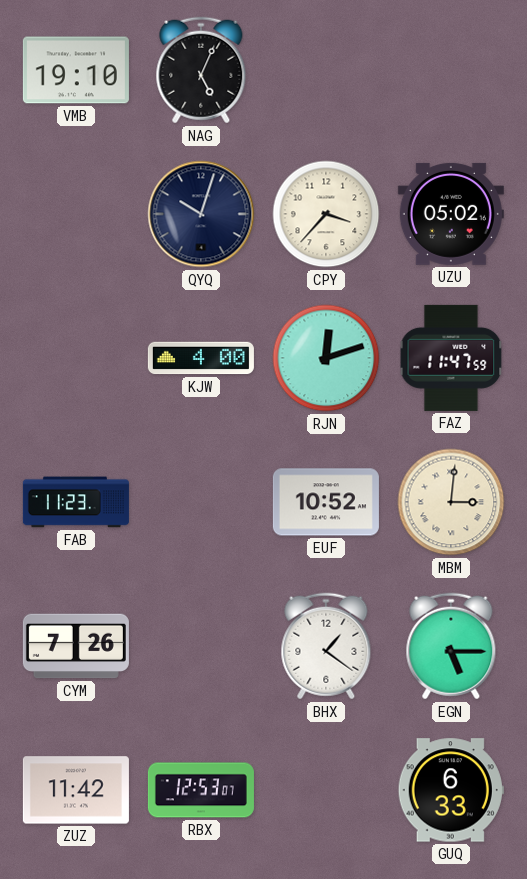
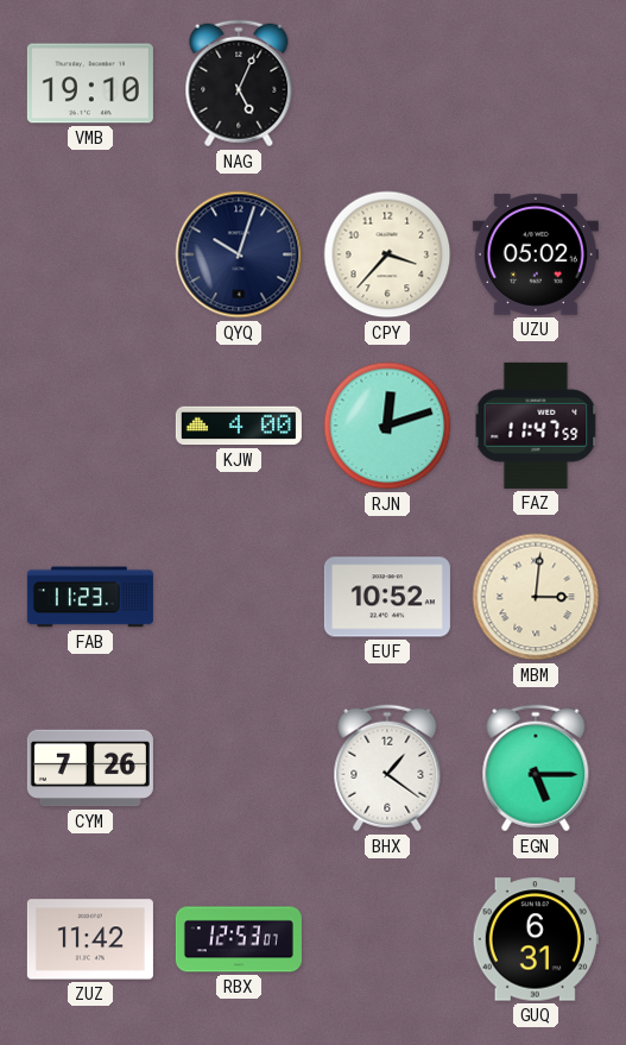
GUQ: 6:33 -> 6:31
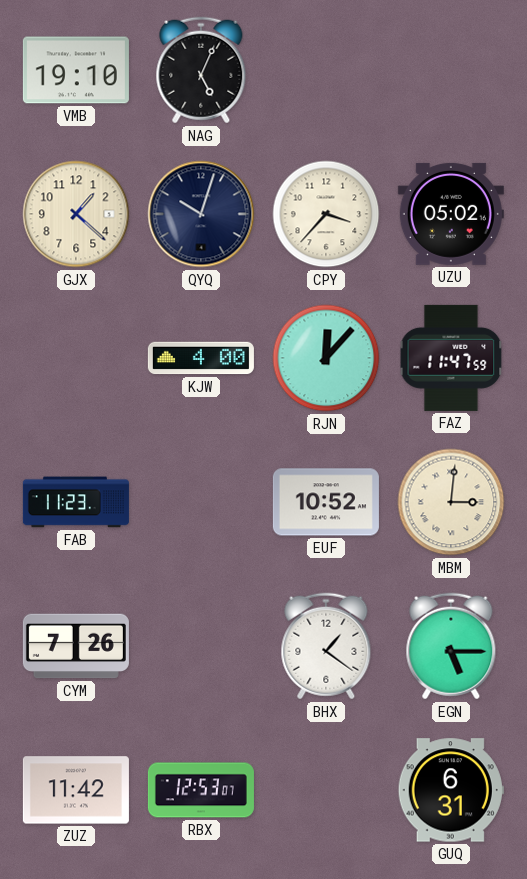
GJX: none -> 1:22
RJN: 12:12 -> 12:07
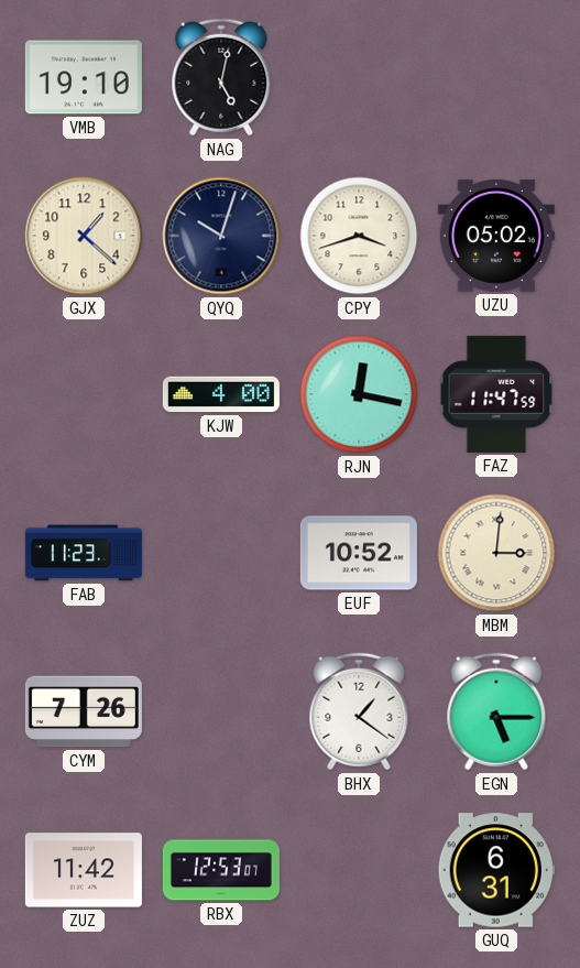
NAG: 5:04 -> 5:02
CPY: 3:37 -> 3:42
RJN: 12:07 -> 12:17
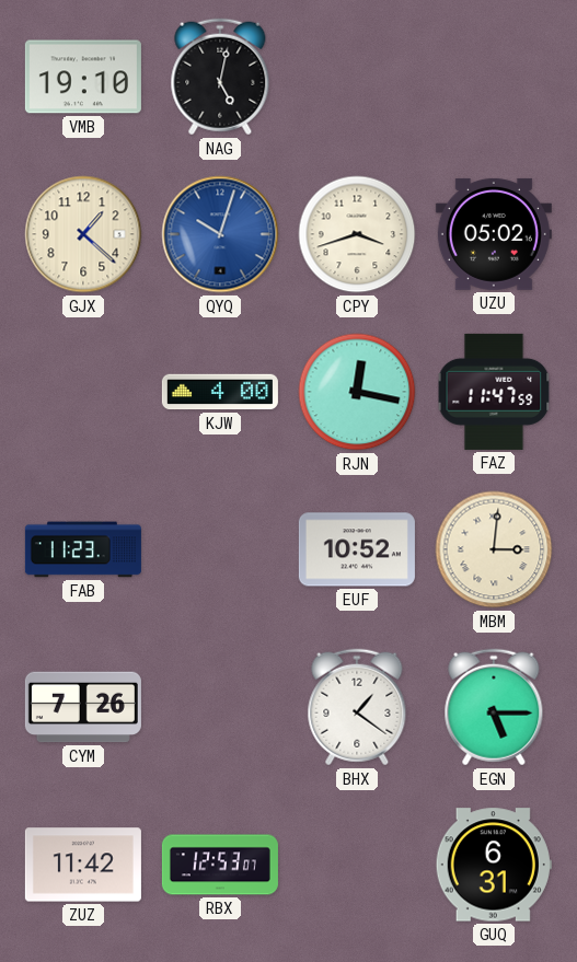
QYQ dial: navy -> blue
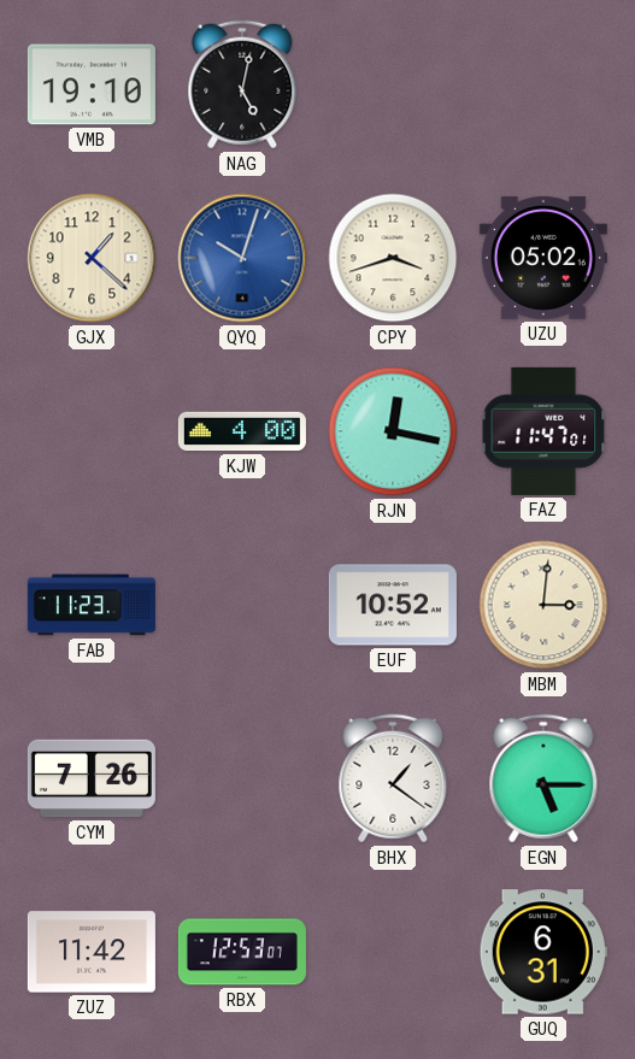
FAZ: 11:47:59 -> 11:47:01
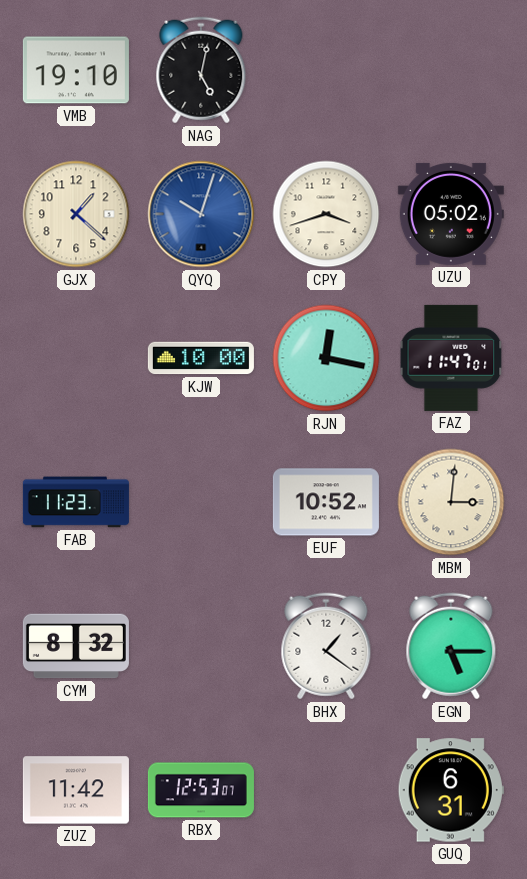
KJW: 4:00 -> 10:00
CYM: 7:26 -> 8:32
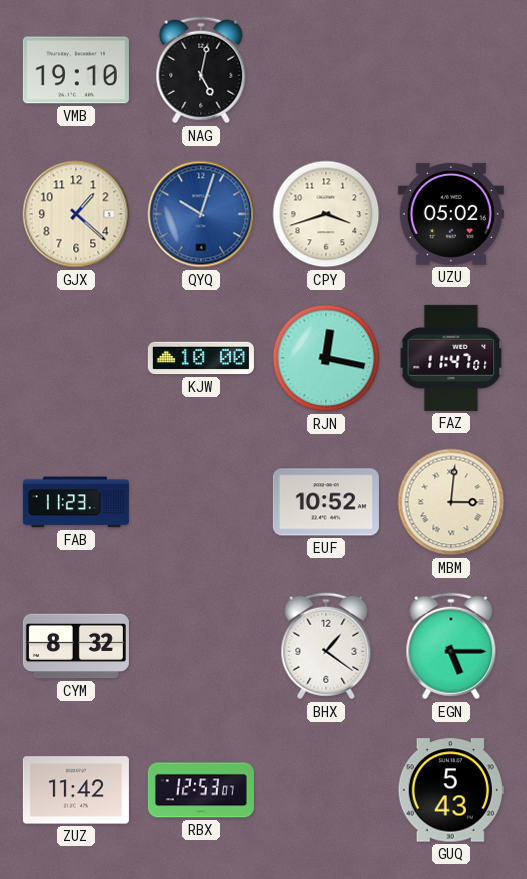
GUQ: 6:31 -> 5:43
